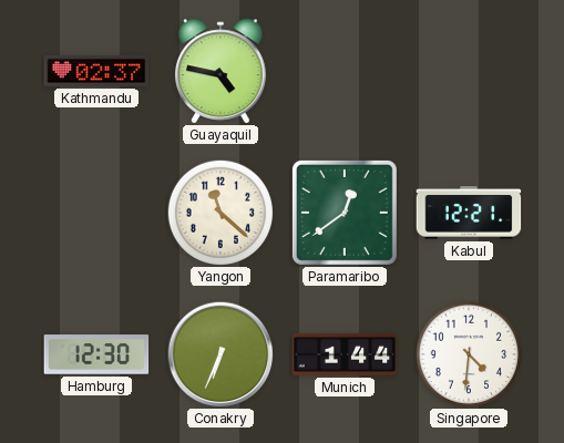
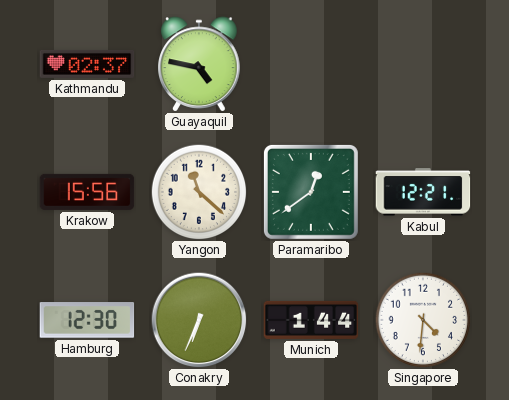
Krakow: none -> 15:56
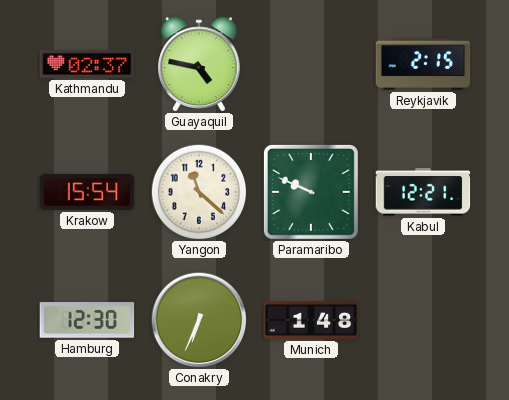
Reykjavik: none -> 2:15
Krakow: 15:56 -> 15:54
Paramaribo: 12:39 -> 9:49
Munich: 1:44 -> 1:48
Singapore: 4:31 -> none
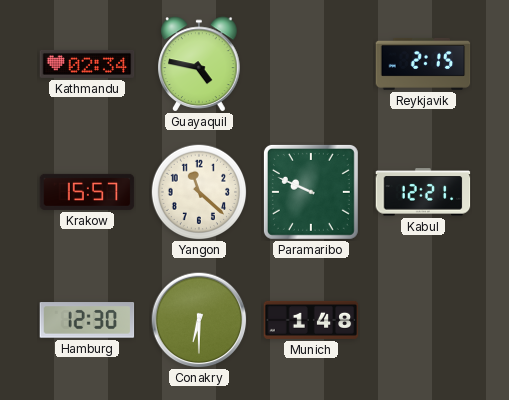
Kathmandu: 02:37 -> 02:34
Krakow: 15:54 -> 15:57
Conakry: 6:34 -> 6:30
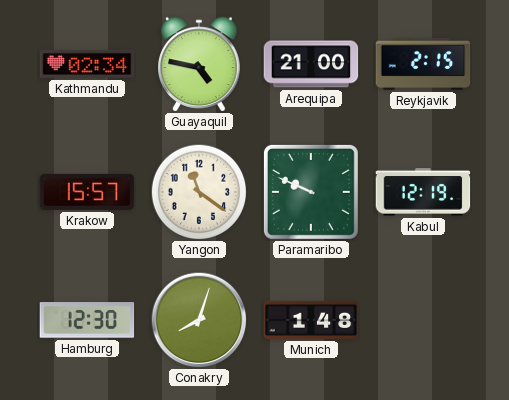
Arequipa: none -> 21:00
Yangon: 11:22 -> 11:21
Kabul: 12:21 -> 12:19
Conakry: 6:30 -> 8:03
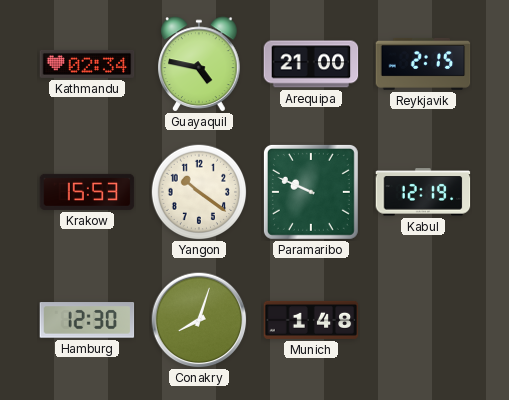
Krakow: 15:57 -> 15:53
Yangon: 11:21 -> 10:21
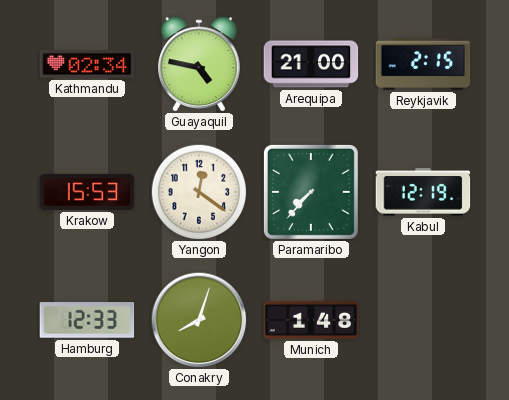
Yangon: 10:21 -> 12:21
Paramaribo: 9:49 -> 7:37
Hamburg: 12:30 -> 12:33
